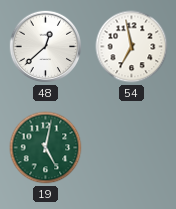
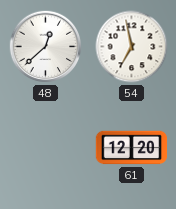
19: 5:02 -> none
61: none -> 12:20
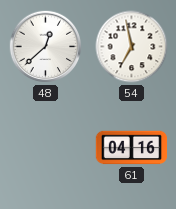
61: 12:20 -> 04:16
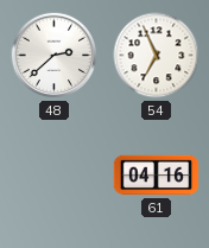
48: 12:38 -> 2:38
54: 6:58 -> 6:56
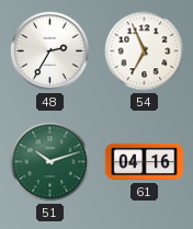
48: 2:38 -> 2:35
51: none -> 10:12
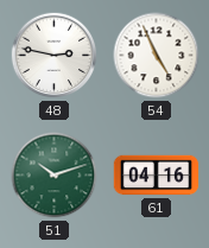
48: 2:35 -> 2:47
54: 6:56 -> 4:56
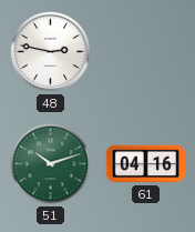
54: 4:56 -> none
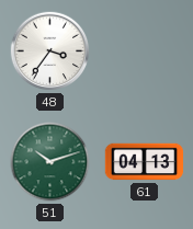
48: 2:47 -> 3:36
61: 04:16 -> 04:13
